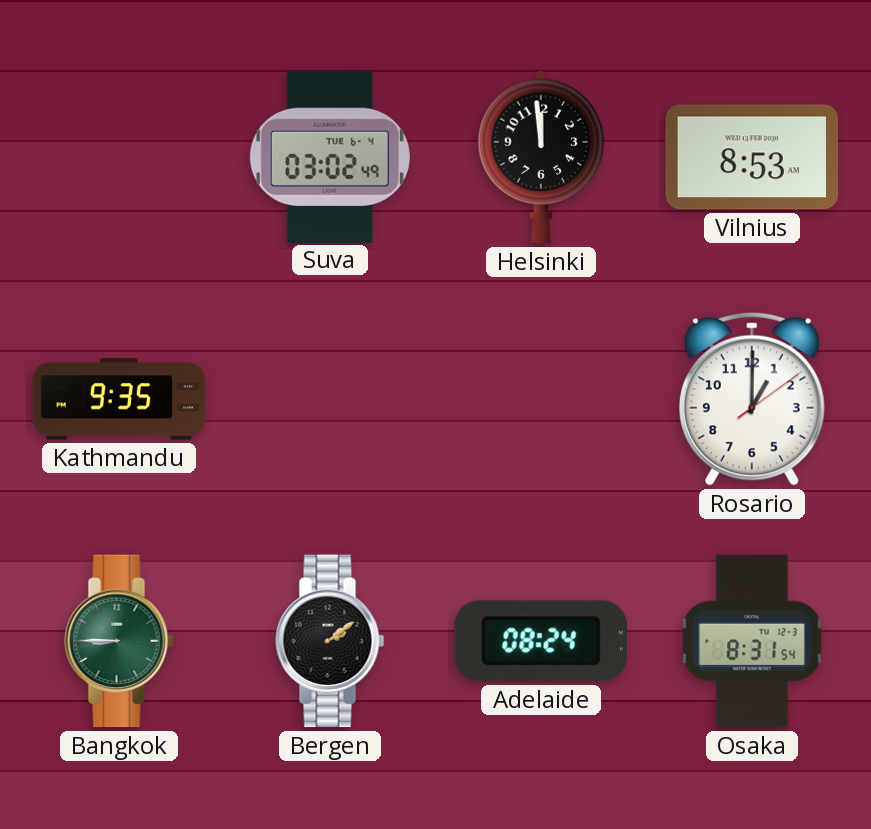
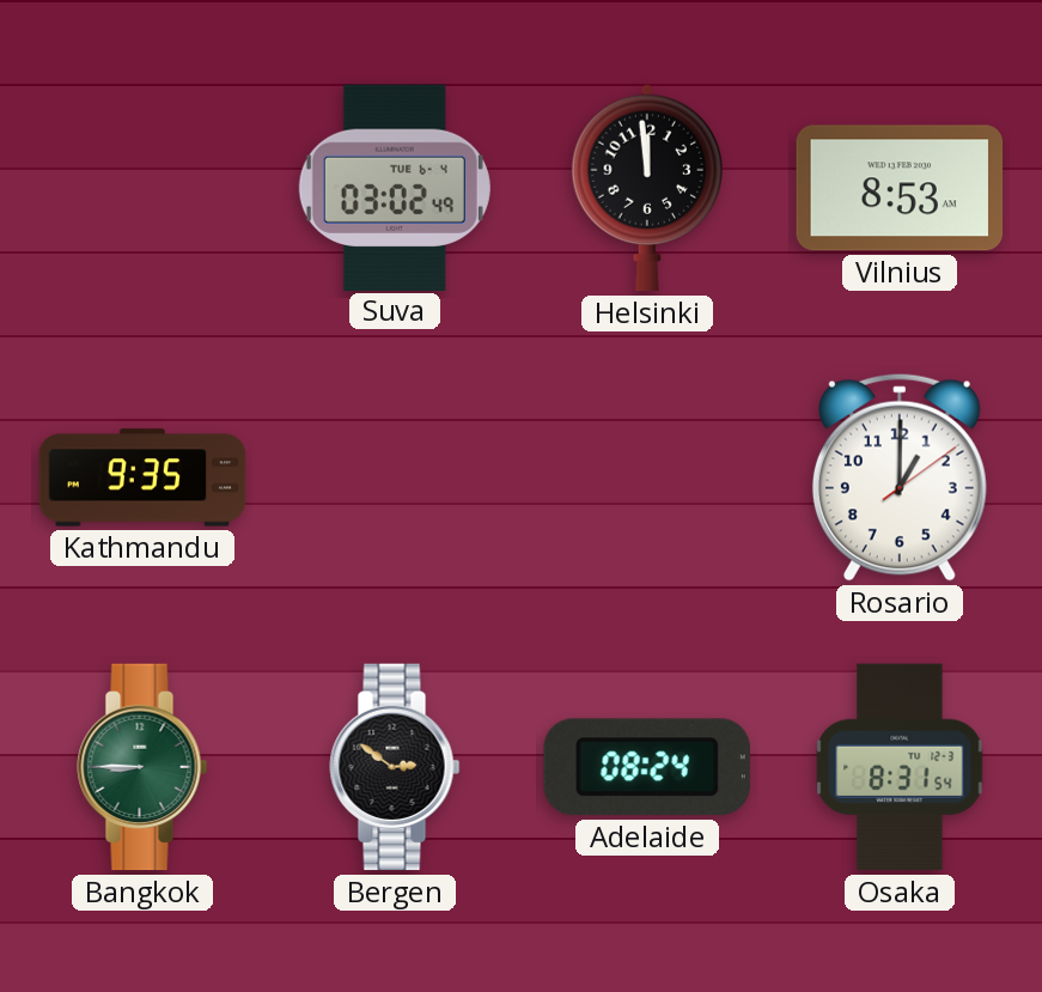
Bergen: 2:09 -> 2:51
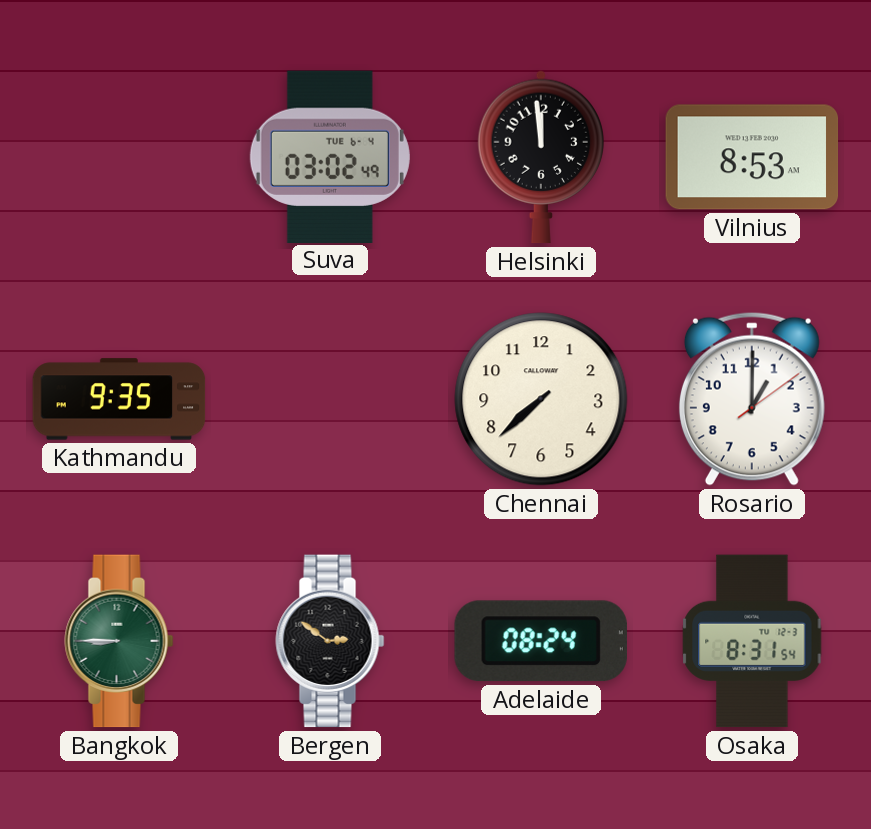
Chennai: none -> 7:38
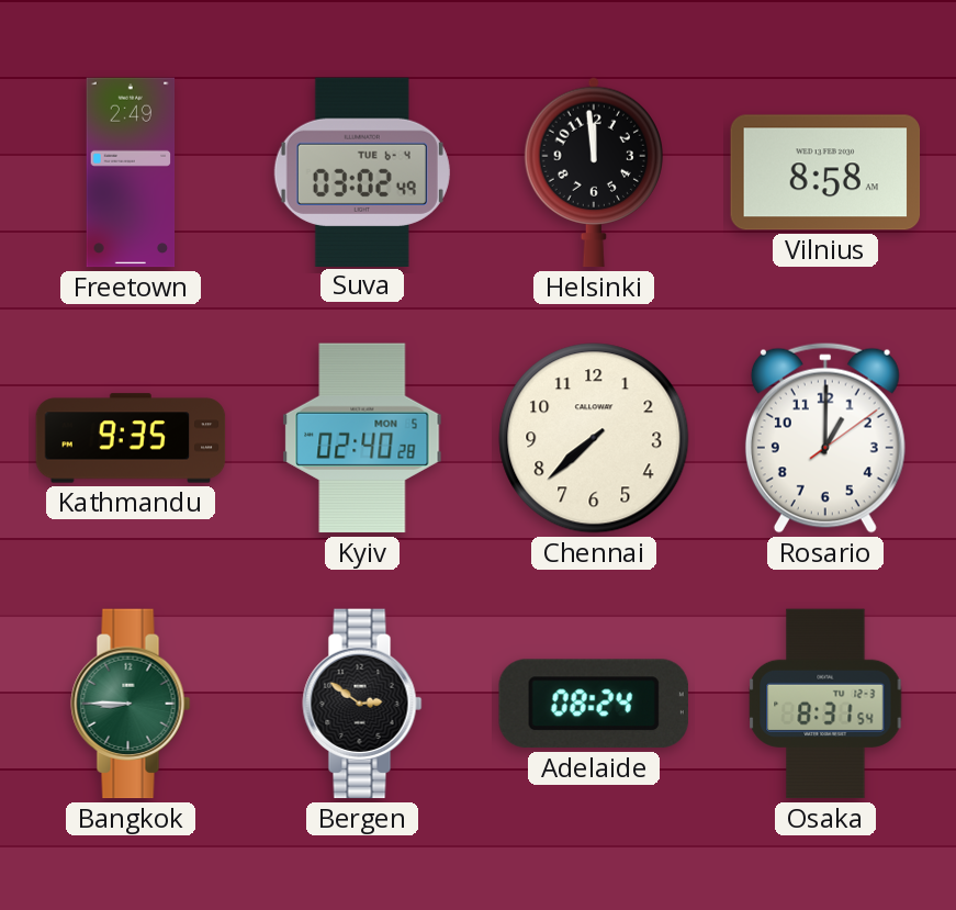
Freetown: none -> 2:49
Vilnius: 8:53 -> 8:58
Kyiv: none -> 02:40
